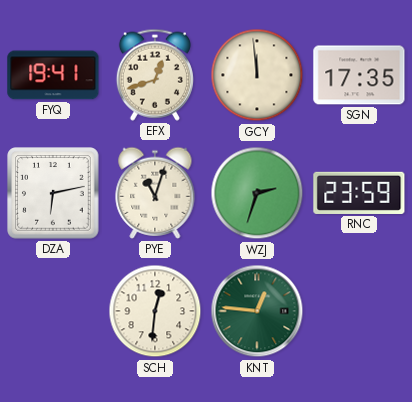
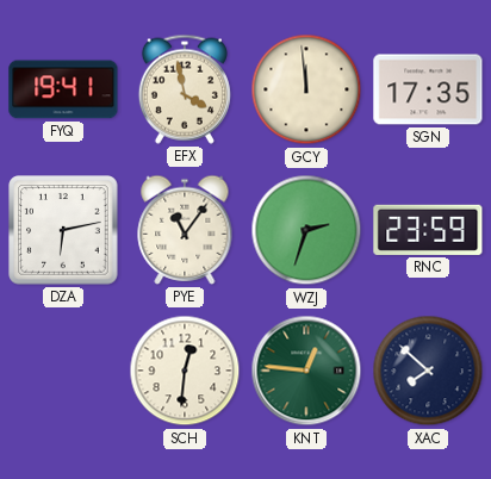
EFX: 12:42 -> 3:58
PYE: 11:03 -> 11:06
XAC: none -> 7:52
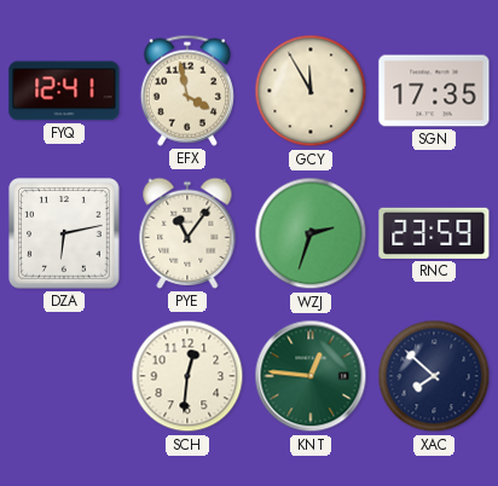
FYQ: 19:41 -> 12:41
GCY: 11:59 -> 11:55
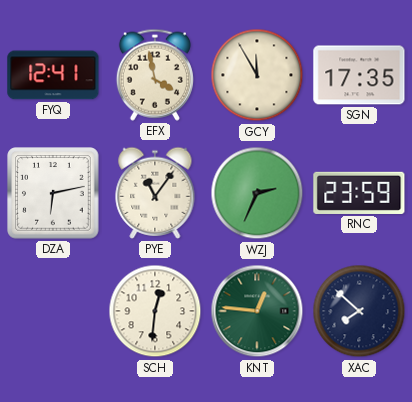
WZJ: 2:33 -> 2:34
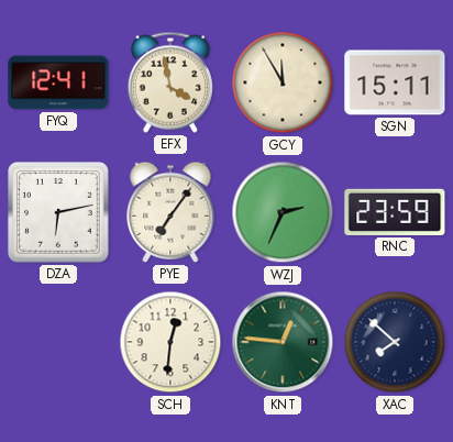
SGN: 17:35 -> 15:11
PYE: 11:06 -> 7:06
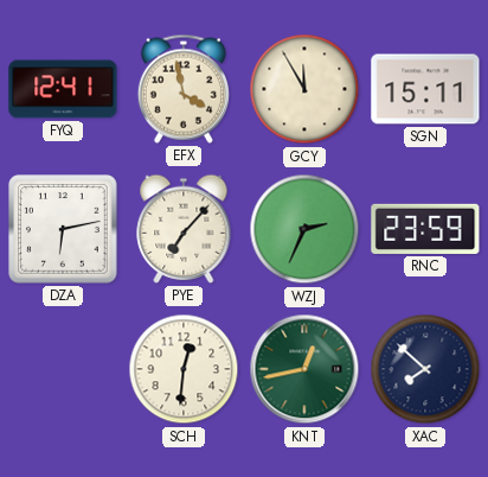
PYE: 7:06 -> 7:07
KNT: 12:46 -> 12:43
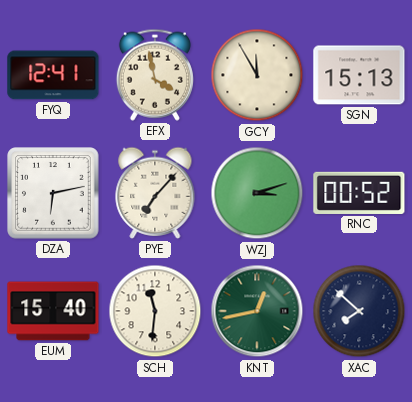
SGN: 15:11 -> 15:13
WZJ: 2:34 -> 3:12
RNC: 23:59 -> 00:52
EUM: none -> 15:40
SCH: 12:31 -> 11:31
